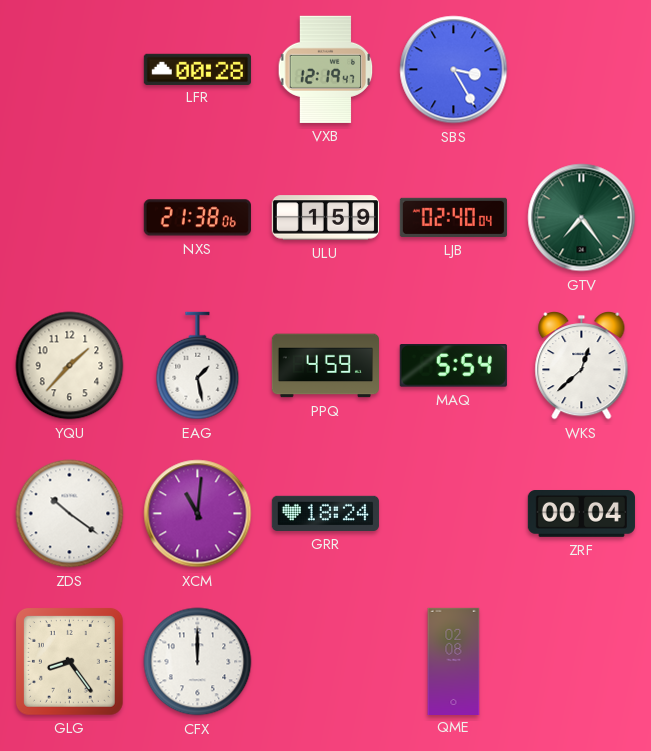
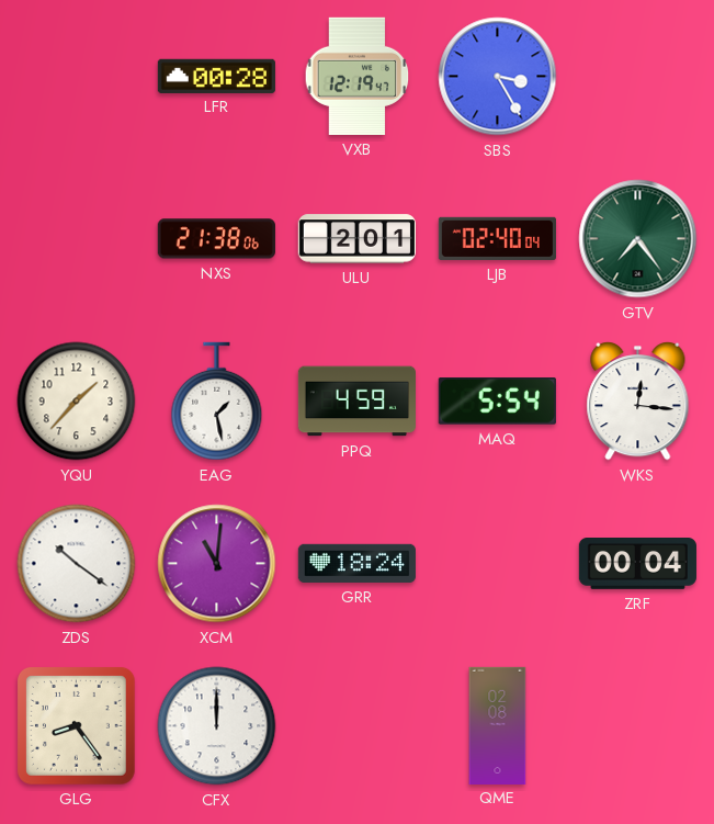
ULU: 1:59 -> 2:01
WKS: 12:38 -> 12:16
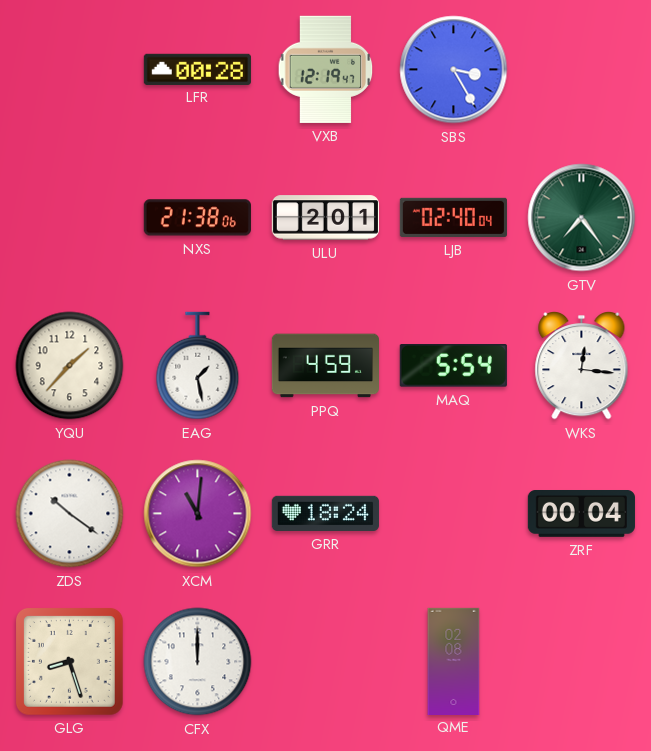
GLG: 8:24 -> 8:27
